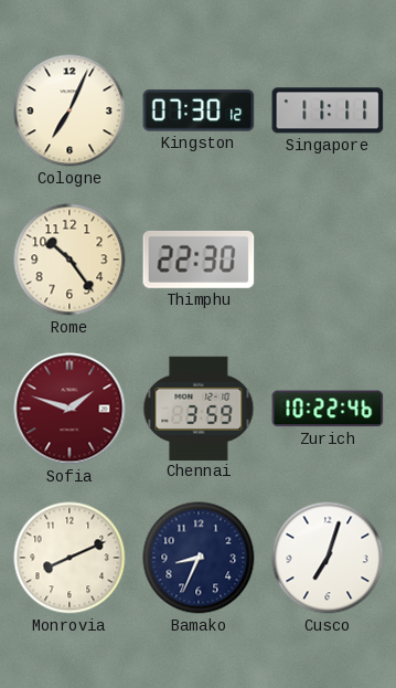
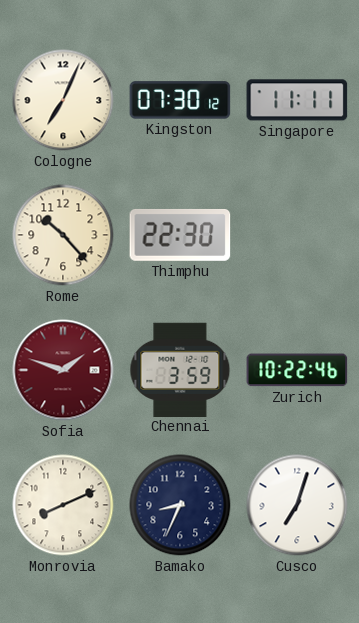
Rome: 10:24 -> 10:23
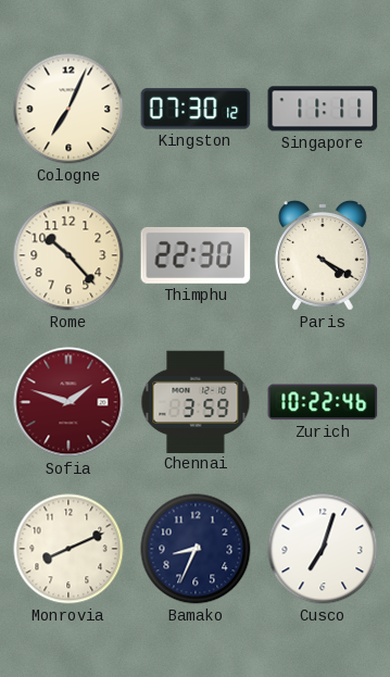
Paris: none -> 4:20
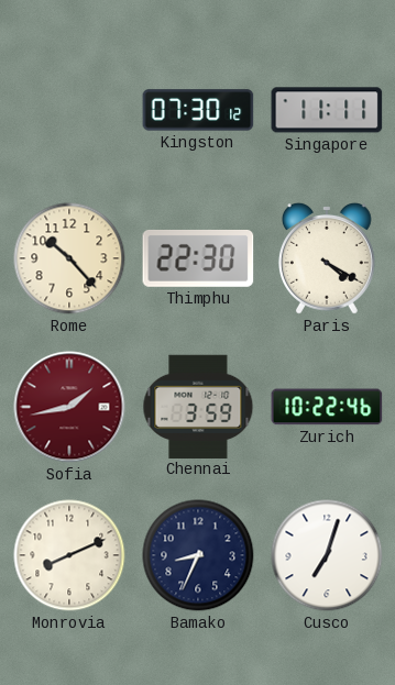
Cologne: 7:04 -> none
Sofia: 1:48 -> 1:43
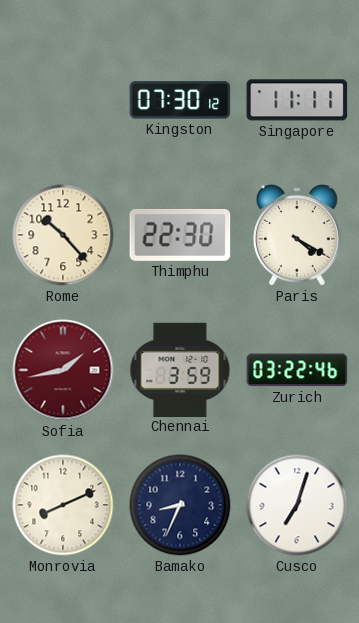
Zurich: 10:22 -> 03:22
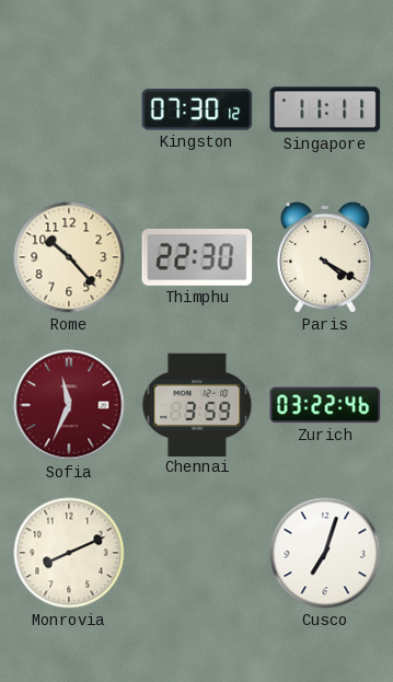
Sofia: 1:43 -> 11:34
Bamako: 8:34 -> none
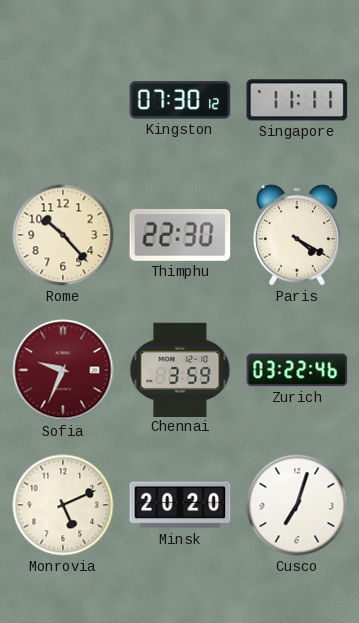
Sofia: 11:34 -> 9:34
Monrovia: 8:11 -> 5:11
Minsk: none -> 20:20
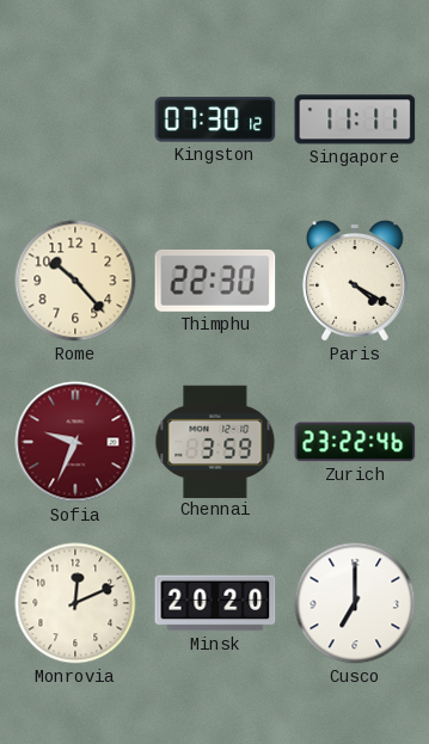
Zurich: 03:22 -> 23:22
Monrovia: 5:11 -> 12:11
Cusco: 7:03 -> 7:00
